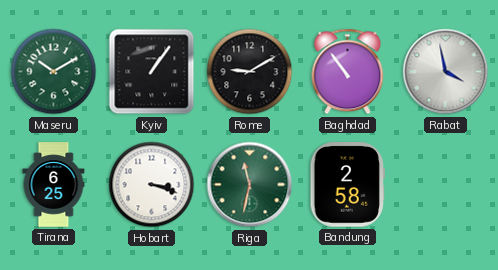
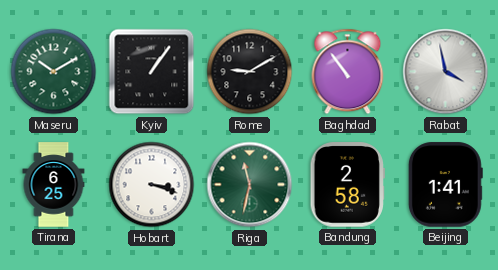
Beijing: none -> 1:41
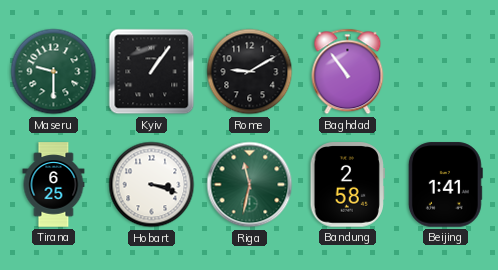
Maseru: 10:10 -> 9:30
Rabat: 3:58 -> none
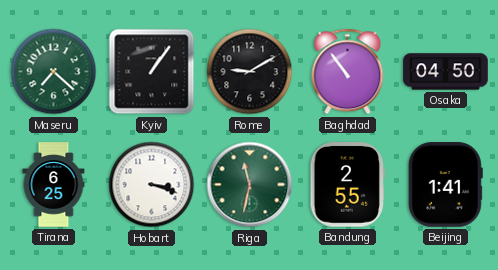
Maseru: 9:30 -> 7:22
Osaka: none -> 04:50
Bandung: 2:58 -> 2:55
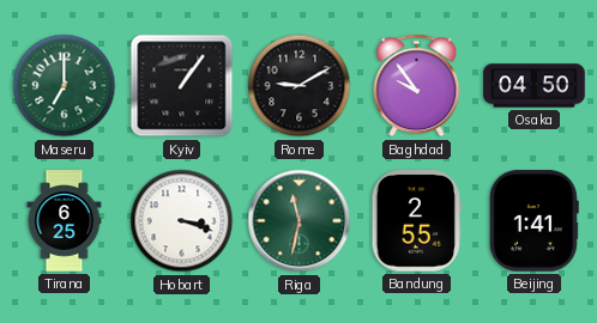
Maseru: 7:22 -> 7:00
Baghdad: 10:54 -> 9:54
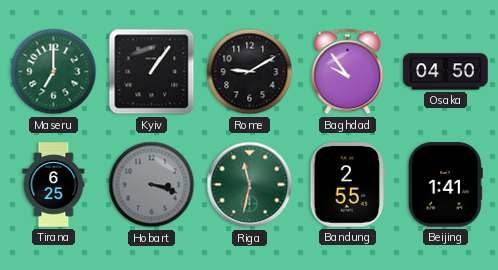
Hobart dial: white -> grey
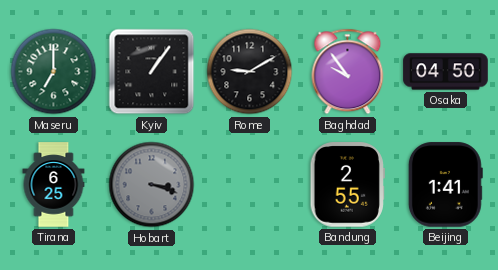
Riga: 11:32 -> none
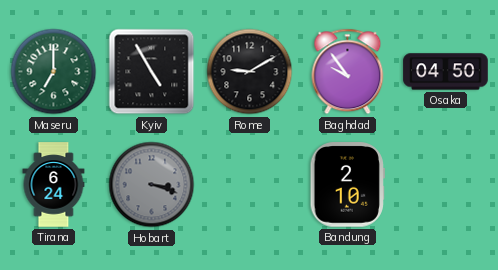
Kyiv: 1:06 -> 4:55
Tirana: 6:25 -> 6:24
Bandung: 2:55 -> 2:10
Beijing: 1:41 -> none
